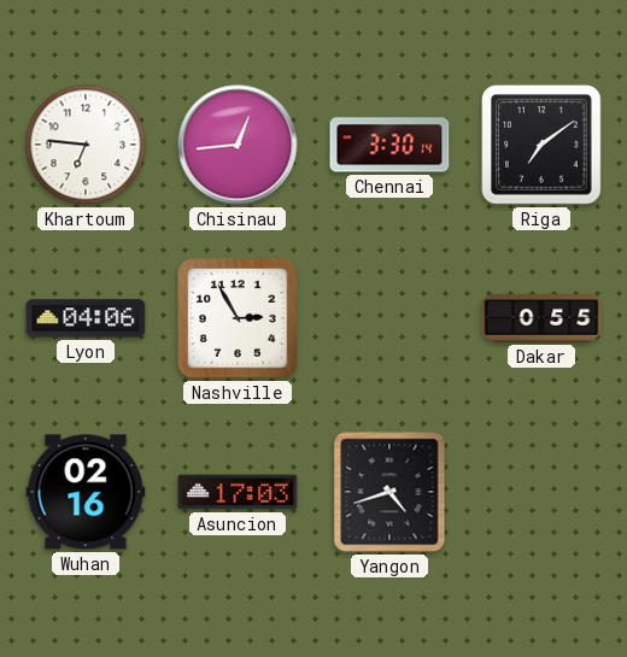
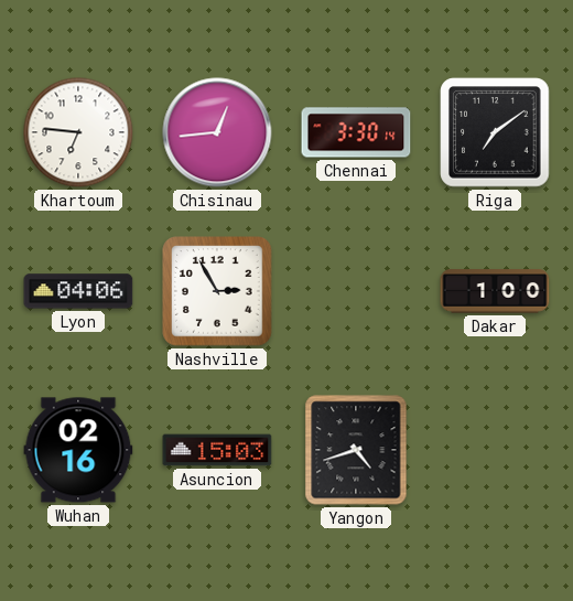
Dakar: 0:55 -> 1:00
Asuncion: 17:03 -> 15:03
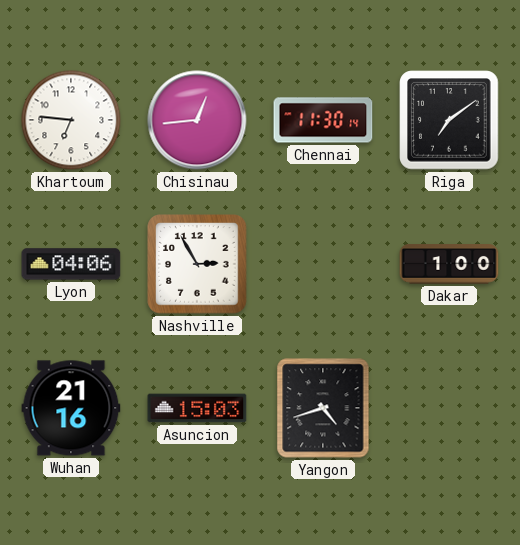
Chennai: 3:30 -> 11:30
Wuhan: 02:16 -> 21:16
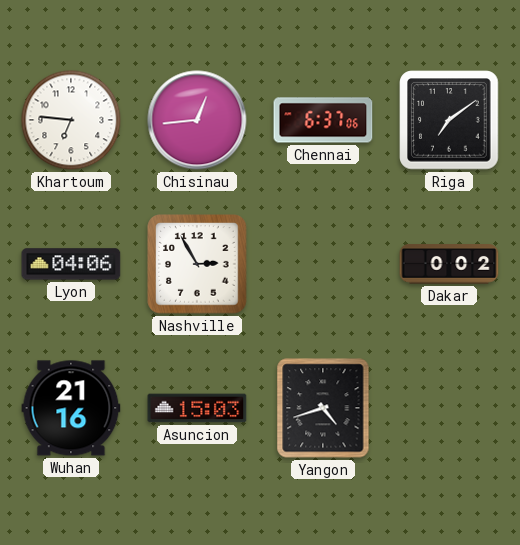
Chennai: 11:30 -> 6:37
Dakar: 1:00 -> 0:02
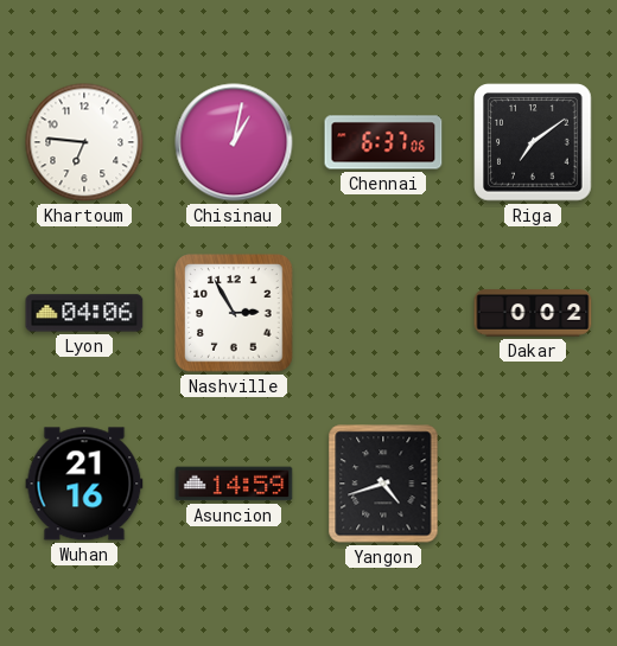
Chisinau: 12:44 -> 1:02
Asuncion: 15:03 -> 14:59
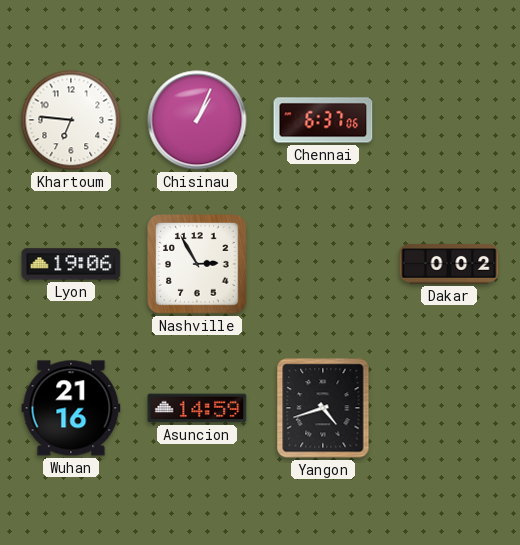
Chisinau: 1:02 -> 1:04
Riga: 7:09 -> none
Lyon: 04:06 -> 19:06
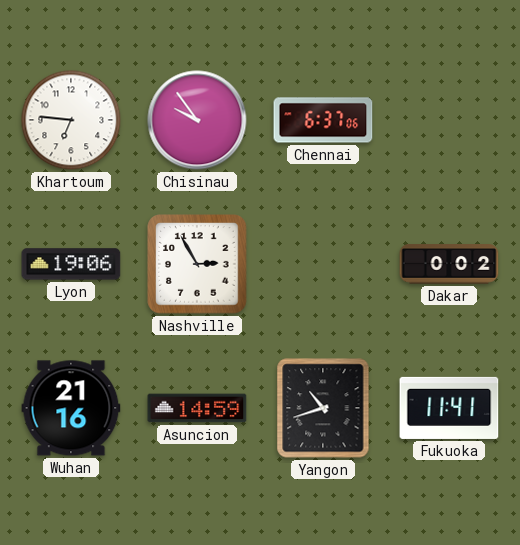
Chisinau: 1:04 -> 9:54
Yangon: 4:42 -> 10:42
Fukuoka: none -> 11:41
